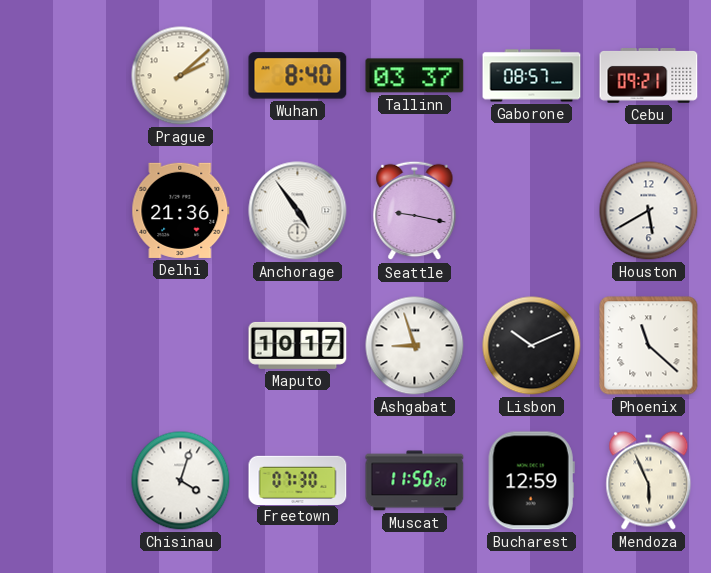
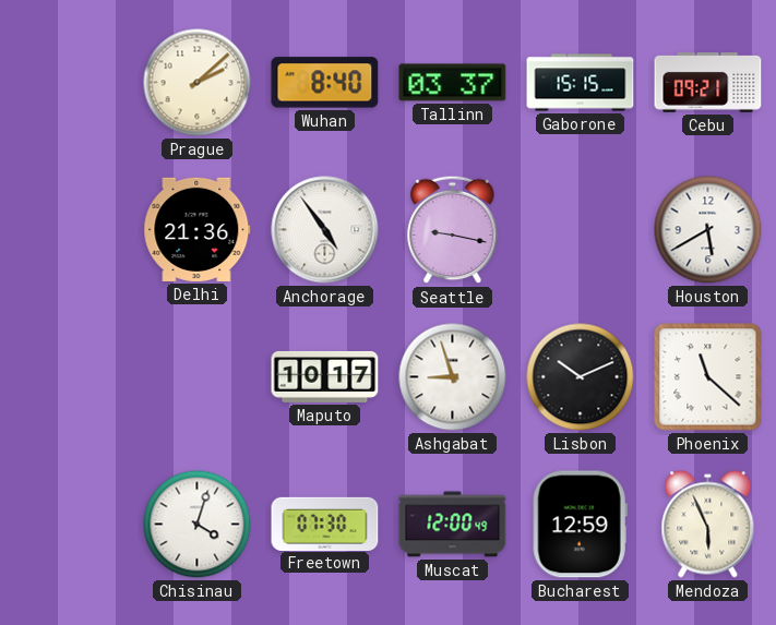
Gaborone: 08:57 -> 15:15
Muscat: 11:50 -> 12:00
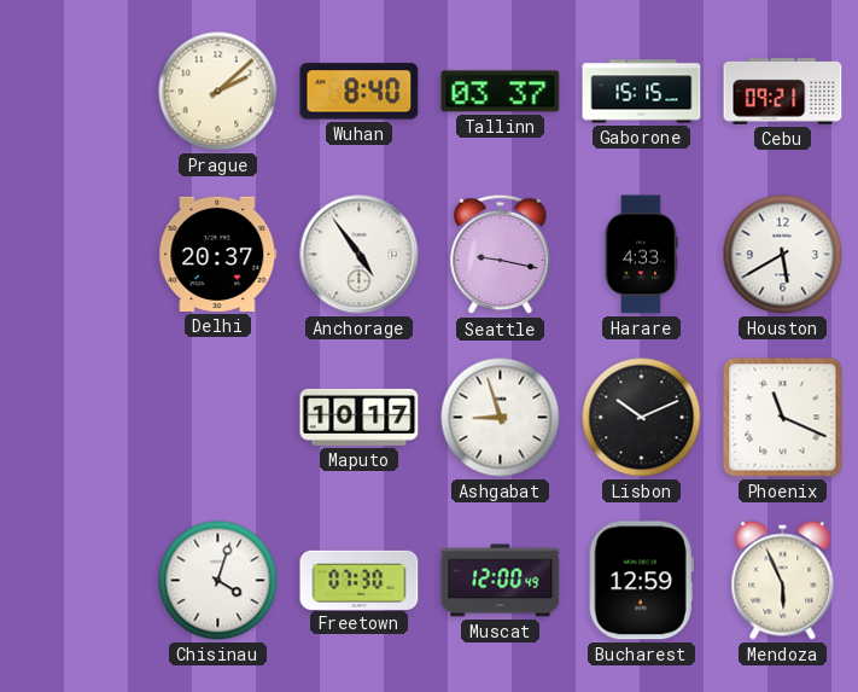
Delhi: 21:36 -> 20:37
Harare: none -> 4:33
Phoenix: 11:22 -> 11:19
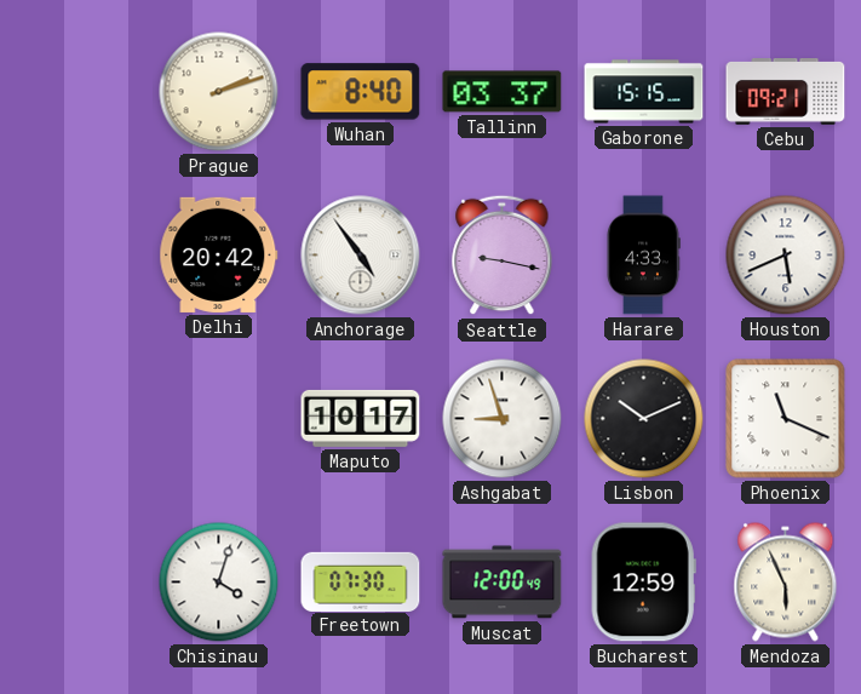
Prague: 2:08 -> 2:12
Delhi: 20:37 -> 20:42
Houston: 5:40 -> 5:41
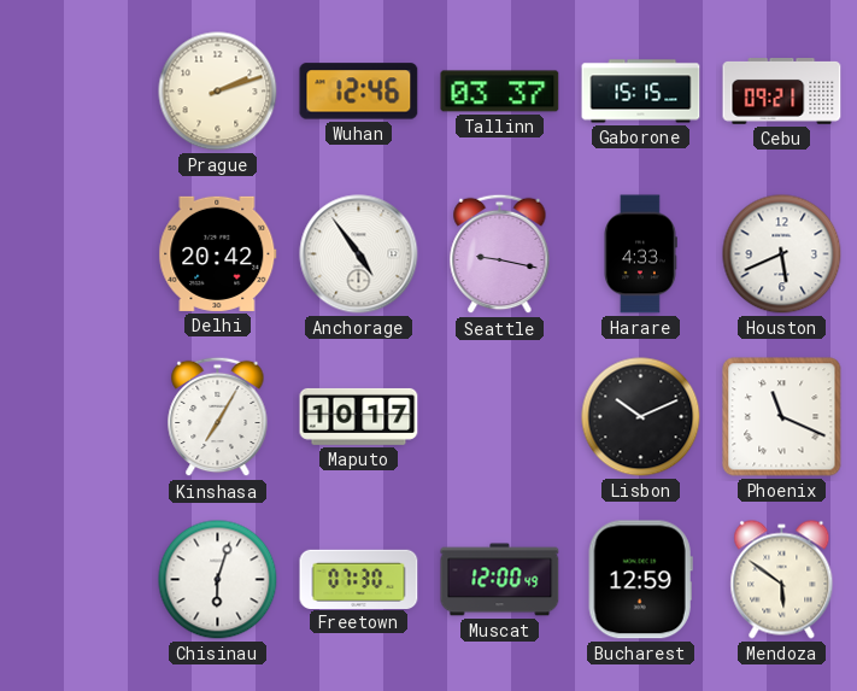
Wuhan: 8:40 -> 12:46
Kinshasa: none -> 7:05
Ashgabat: 8:57 -> none
Chisinau: 4:03 -> 6:03
Mendoza: 5:56 -> 5:51
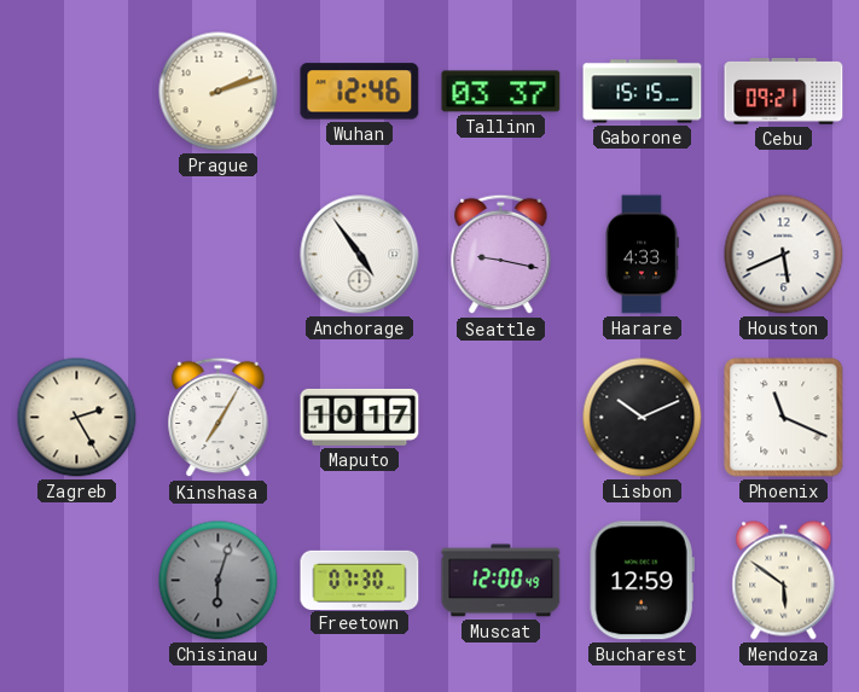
Delhi: 20:42 -> none
Zagreb: none -> 2:25
Chisinau dial: white -> grey
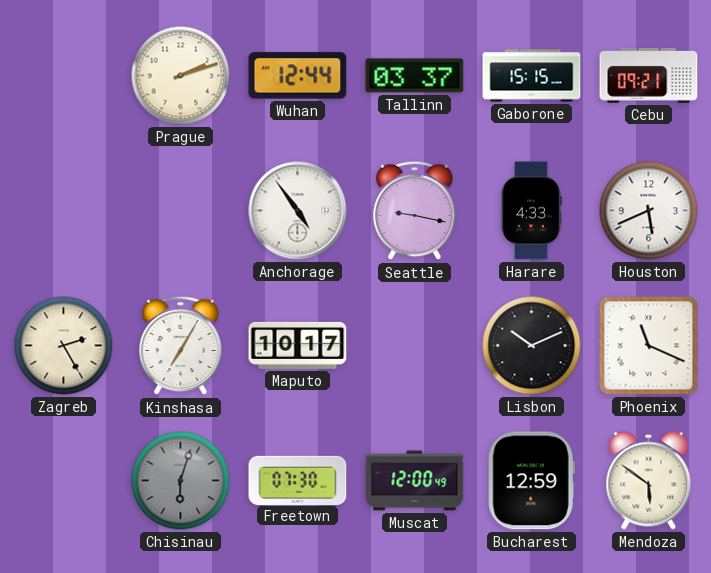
Wuhan: 12:46 -> 12:44
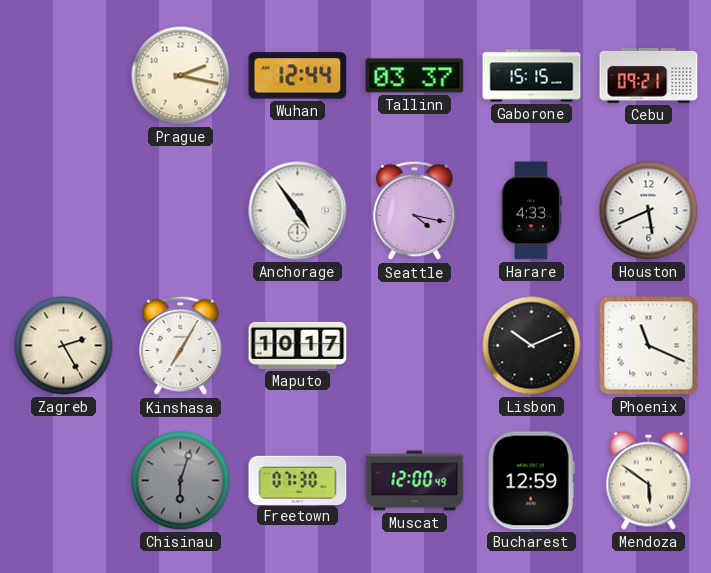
Prague: 2:12 -> 2:17
Seattle: 9:17 -> 4:17
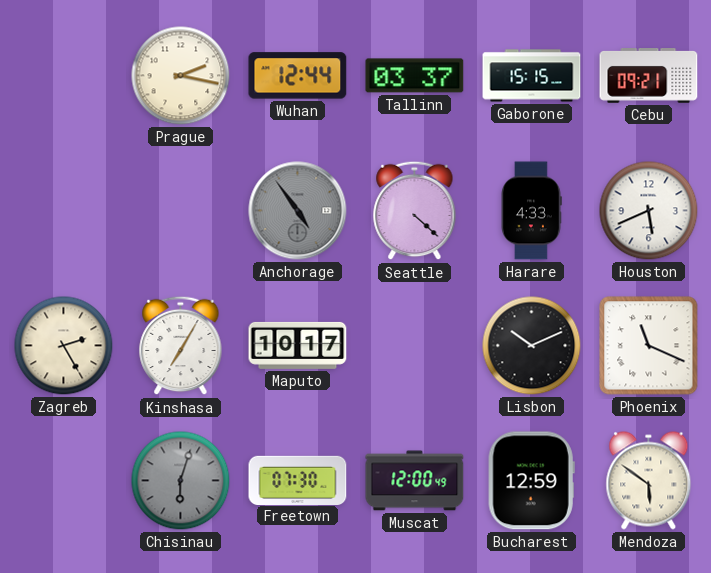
Anchorage dial: white -> grey
Seattle: 4:17 -> 4:22
